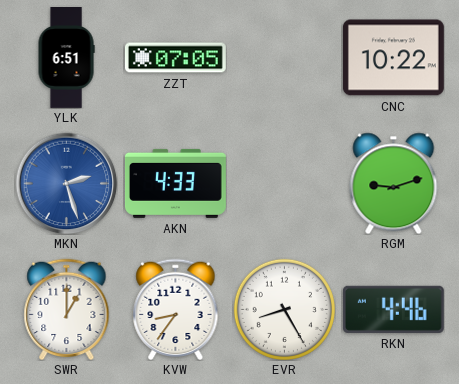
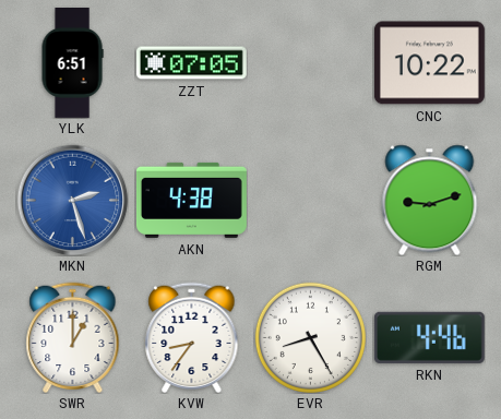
AKN: 4:33 -> 4:38
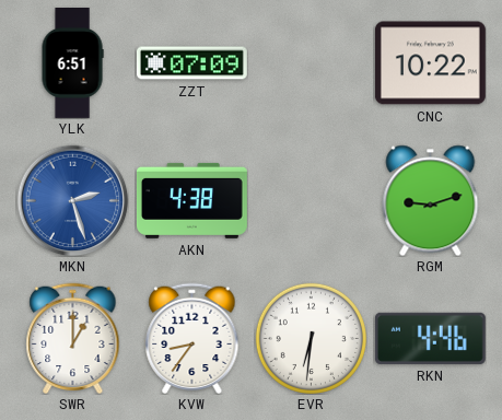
ZZT: 07:05 -> 07:09
EVR: 8:25 -> 6:31
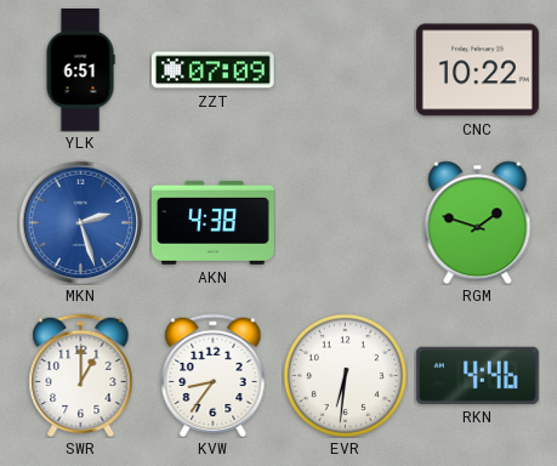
RGM: 9:12 -> 1:48
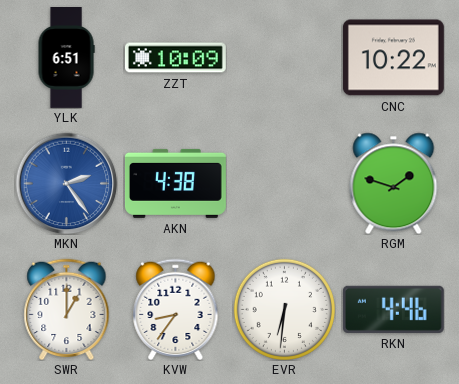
ZZT: 07:09 -> 10:09
MKN: 2:27 -> 2:24
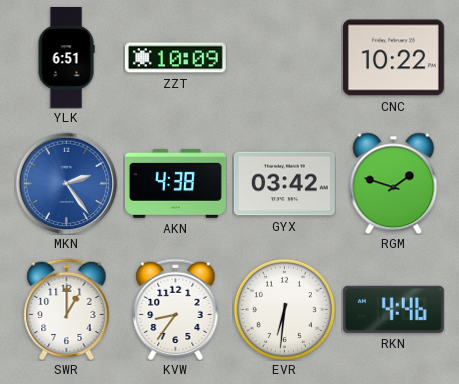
GYX: none -> 03:42
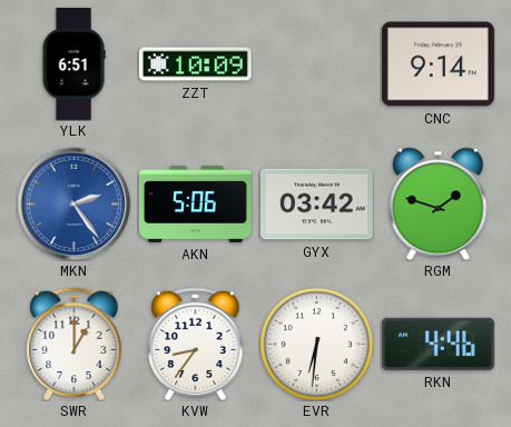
CNC: 10:22 -> 9:14
AKN: 4:38 -> 5:06
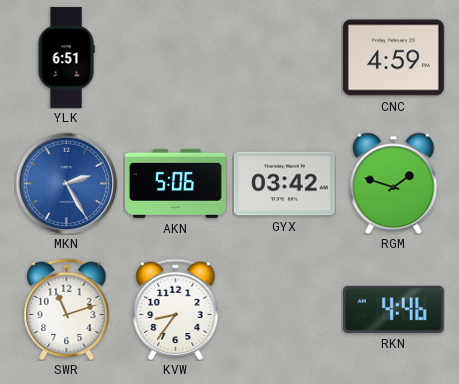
ZZT: 10:09 -> none
CNC: 9:14 -> 4:59
MKN: 2:24 -> 2:25
SWR: 1:00 -> 11:12
EVR: 6:31 -> none
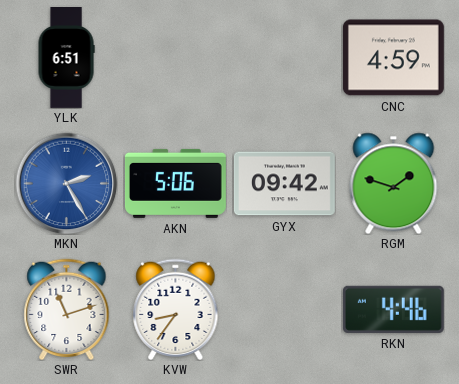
GYX: 03:42 -> 09:42
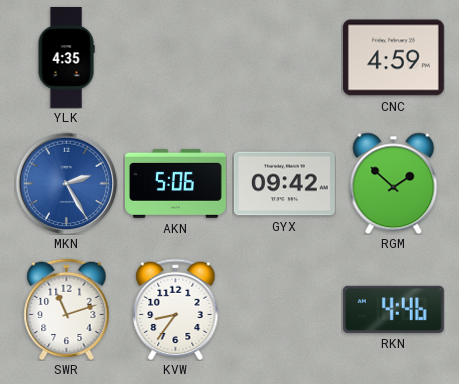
YLK: 6:51 -> 4:35
RGM: 1:48 -> 1:52
